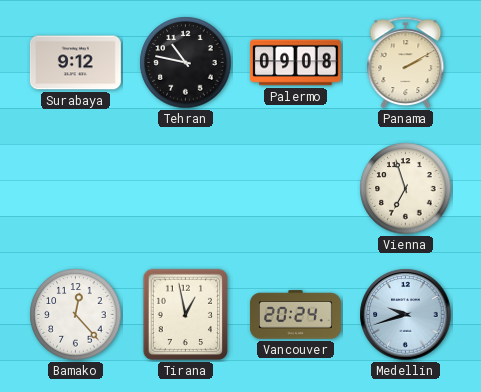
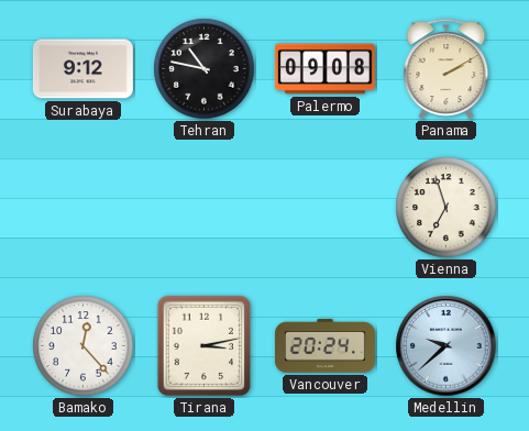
Tirana: 12:58 -> 3:13
Medellin: 9:42 -> 9:38
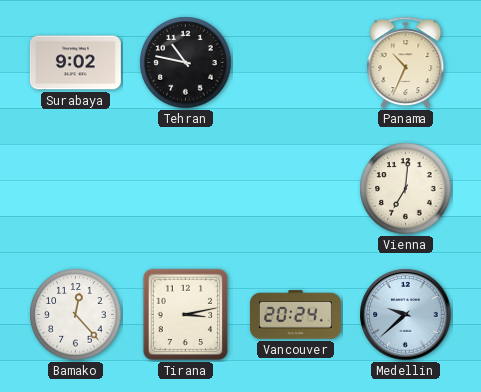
Surabaya: 9:12 -> 9:02
Palermo: 09:08 -> none
Panama: 2:10 -> 10:34
Vienna: 6:57 -> 7:01
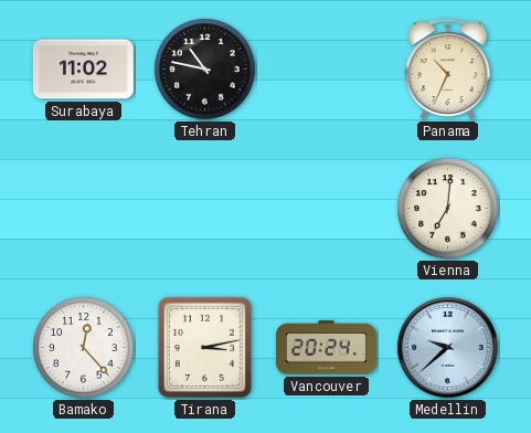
Surabaya: 9:02 -> 11:02
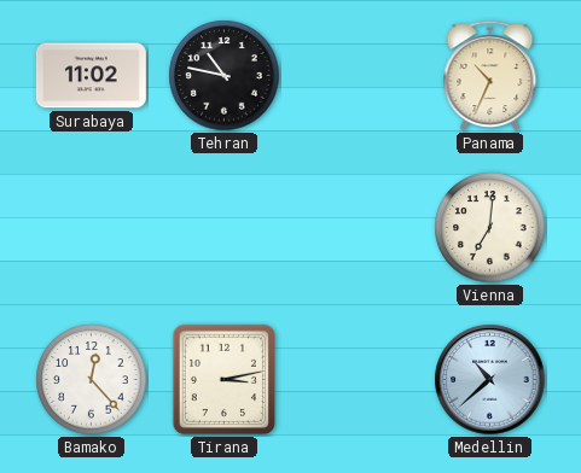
Vancouver: 20:24 -> none
Medellin: 9:38 -> 10:38
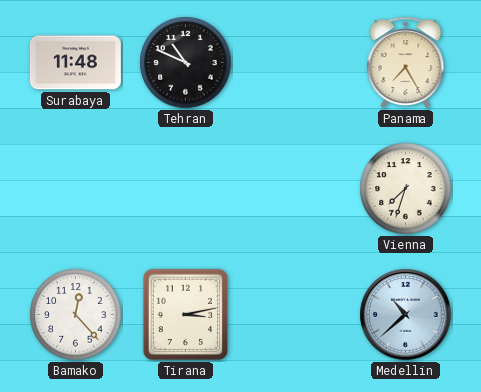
Surabaya: 11:02 -> 11:48
Tehran: 10:47 -> 10:49
Panama: 10:34 -> 7:25
Vienna: 7:01 -> 7:33
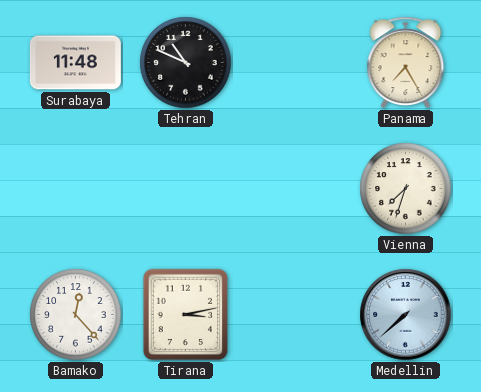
Medellin: 10:38 -> 7:38
